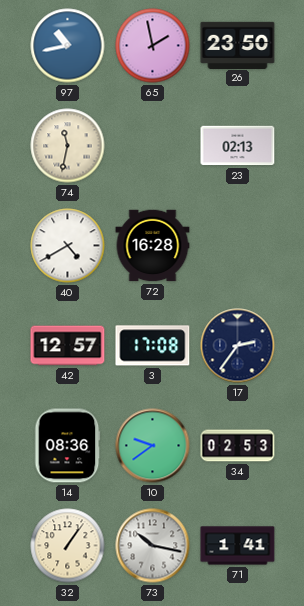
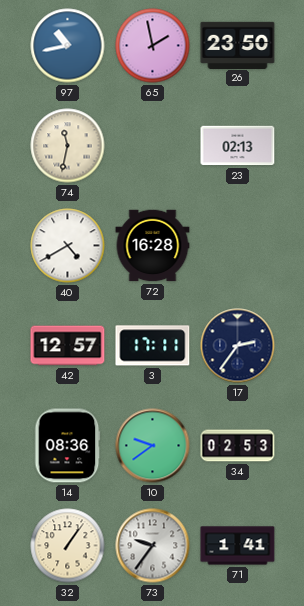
3: 17:08 -> 17:11
73: 10:17 -> 9:36
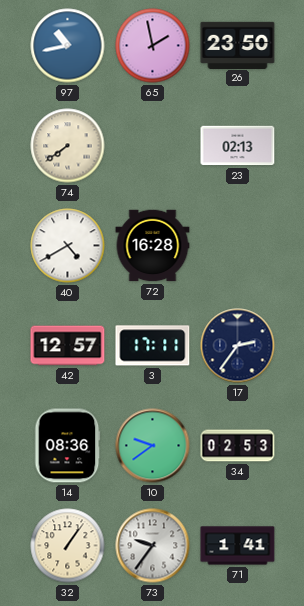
74: 11:32 -> 7:39
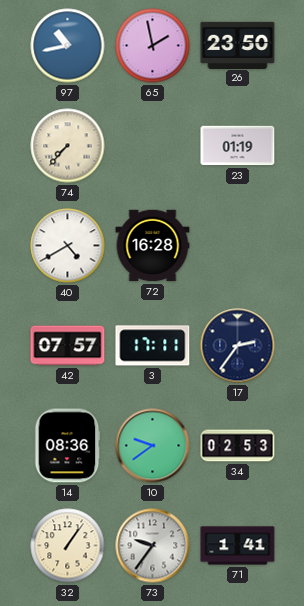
74: 7:39 -> 7:37
23: 02:13 -> 01:19
42: 12:57 -> 07:57
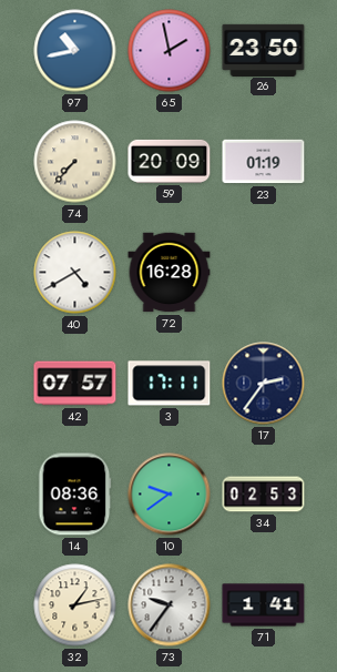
59: none -> 20:09
32: 1:06 -> 1:13
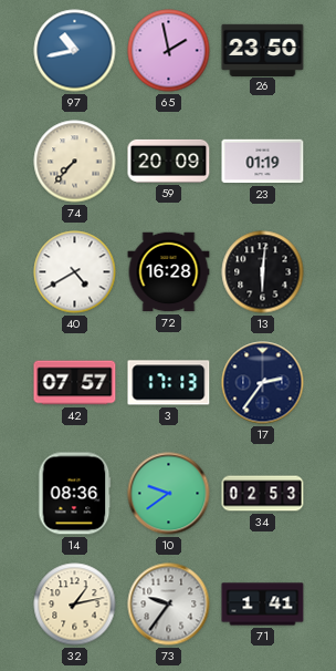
13: none -> 6:01
3: 17:11 -> 17:13
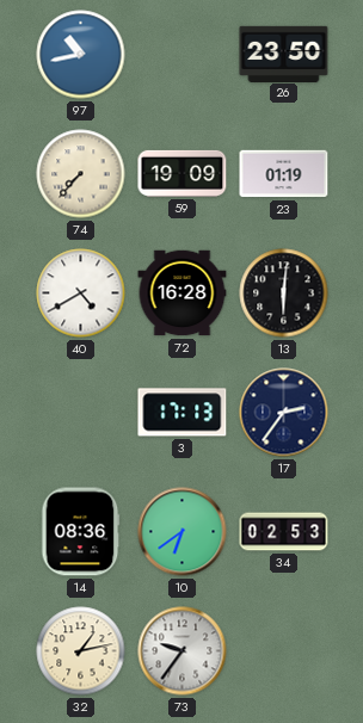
65: 1:58 -> none
59: 20:09 -> 19:09
42: 07:57 -> none
10: 9:39 -> 6:39
71: 1:41 -> none
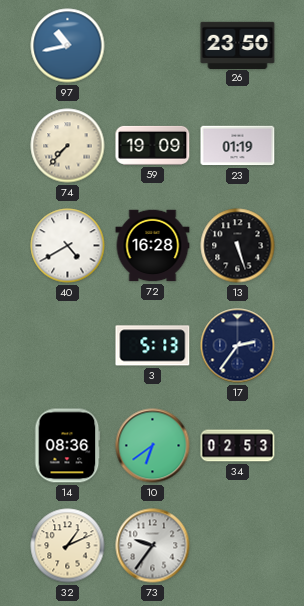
13: 6:01 -> 5:27
3: 17:13 -> 5:13
32: 1:13 -> 1:11
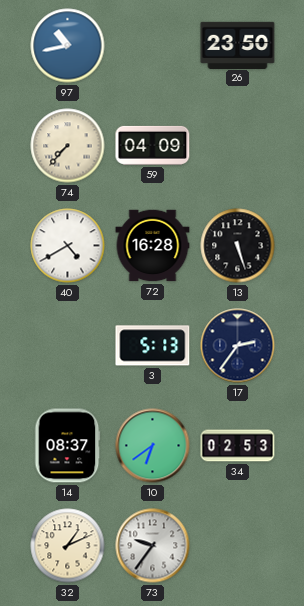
59: 19:09 -> 04:09
23: 01:19 -> none
14: 08:36 -> 08:37
